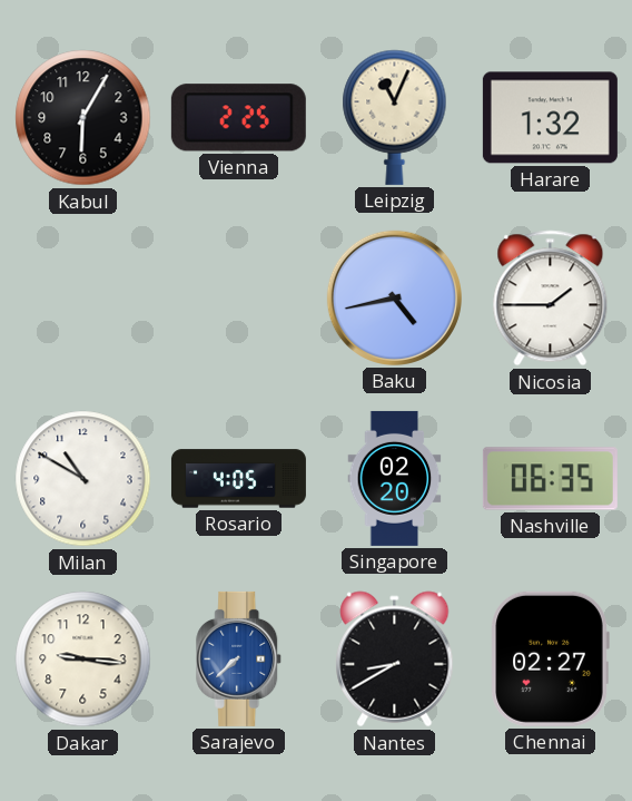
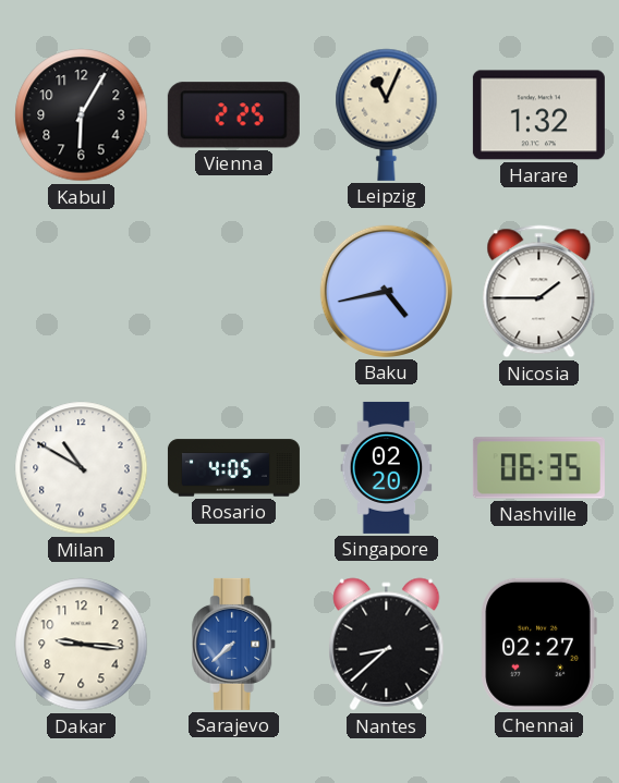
Nantes: 8:40 -> 8:38
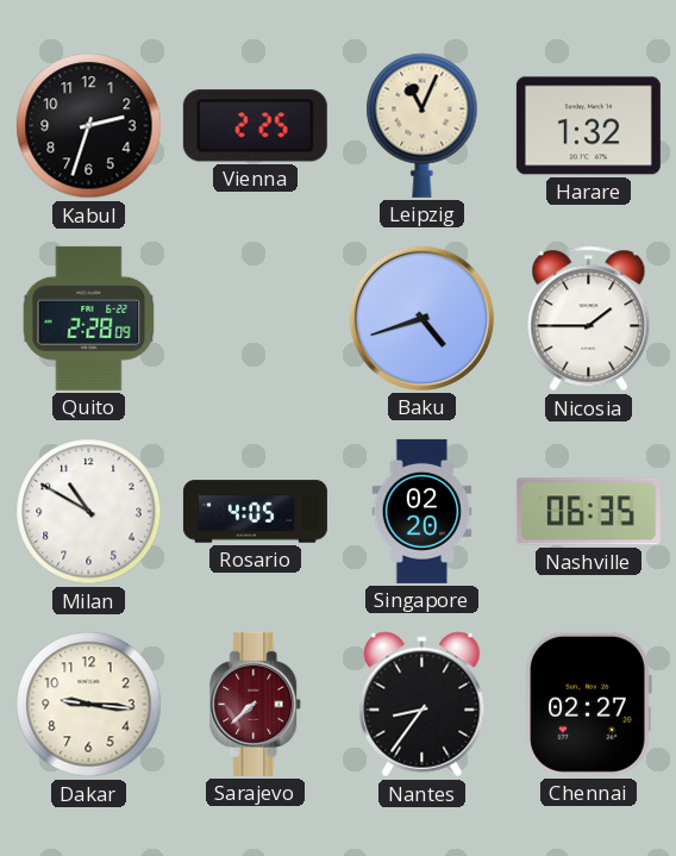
Kabul: 6:05 -> 2:33
Quito: none -> 2:28
Baku: 4:43 -> 4:42
Sarajevo dial: blue -> burgundy
Nantes: 8:38 -> 8:36
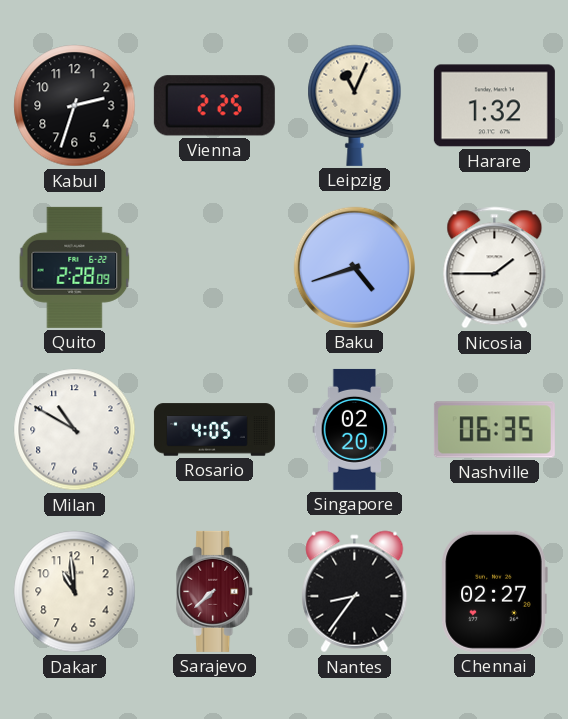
Dakar: 9:16 -> 10:59
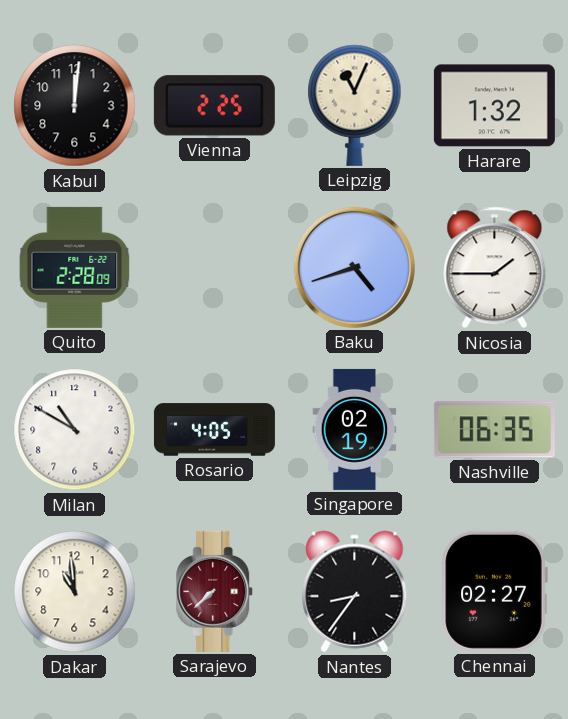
Kabul: 2:33 -> 12:01
Singapore: 02:20 -> 02:19
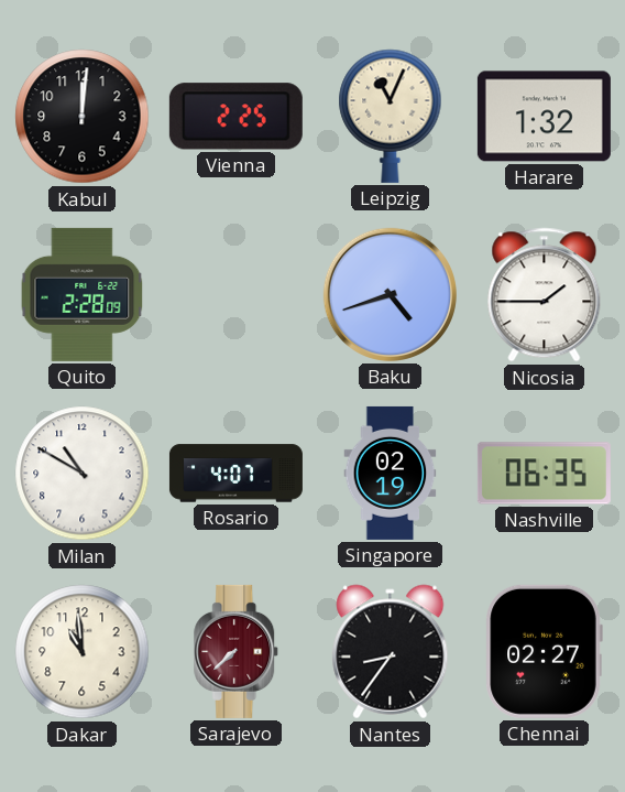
Rosario: 4:05 -> 4:07
